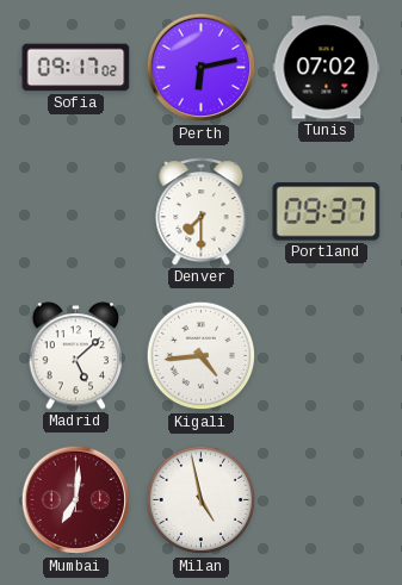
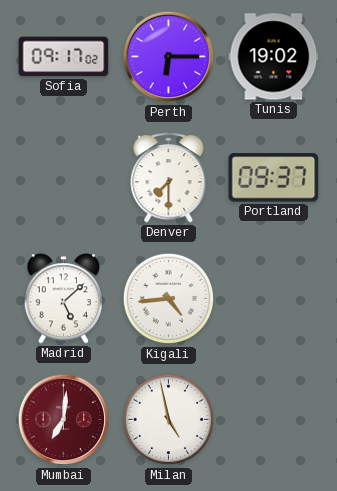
Perth: 6:13 -> 6:15
Tunis: 07:02 -> 19:02
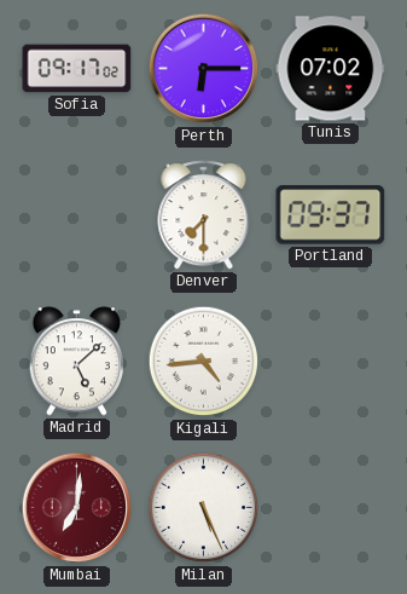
Tunis: 19:02 -> 07:02
Milan: 4:58 -> 5:26
